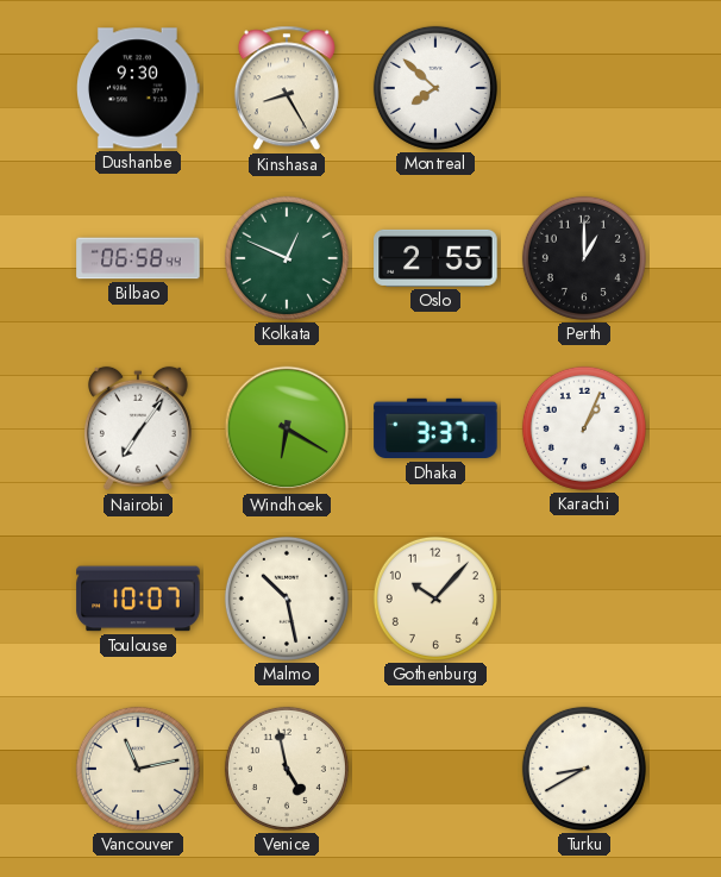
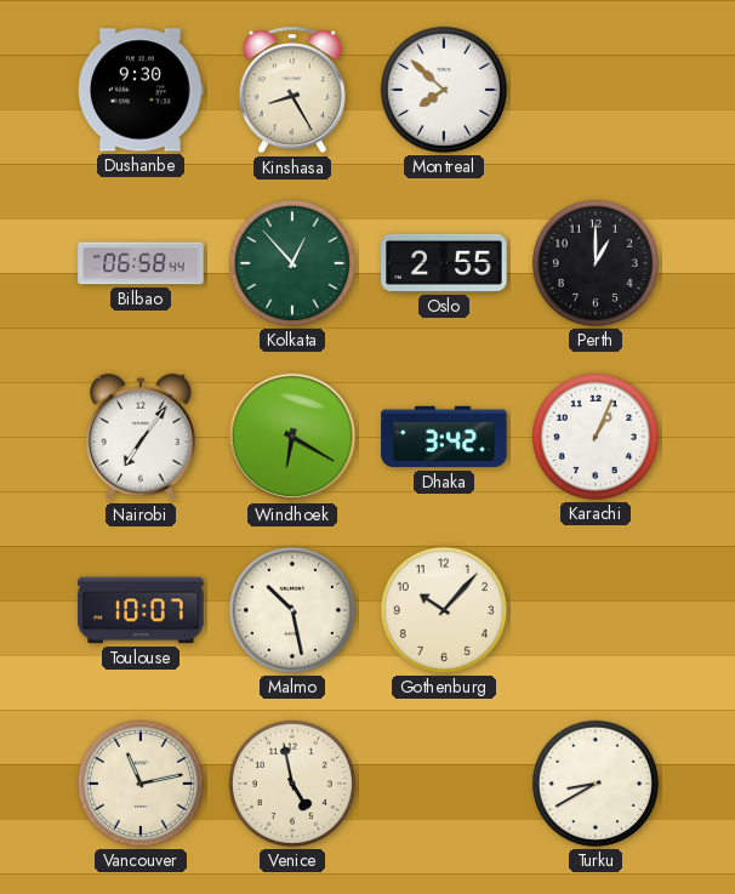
Kolkata: 12:49 -> 12:53
Dhaka: 3:37 -> 3:42
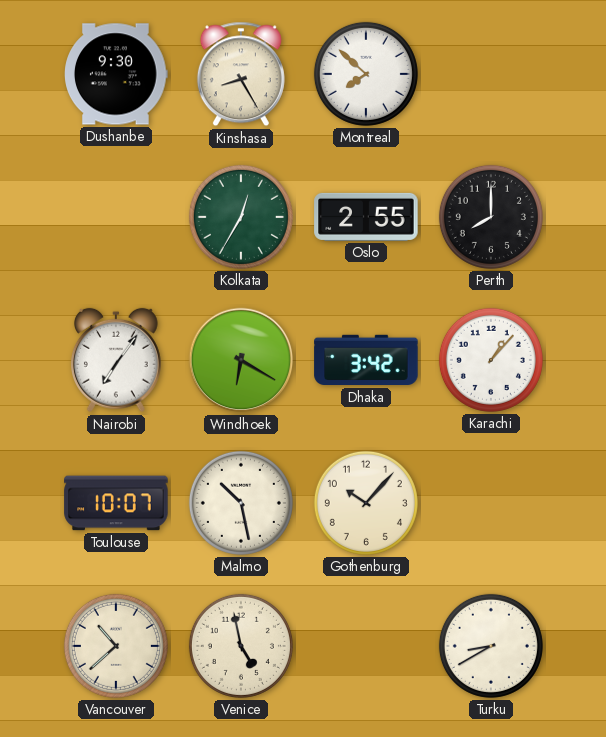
Bilbao: 06:58 -> none
Kolkata: 12:53 -> 12:35
Perth: 1:00 -> 8:00
Karachi: 1:04 -> 1:07
Vancouver: 11:13 -> 10:38
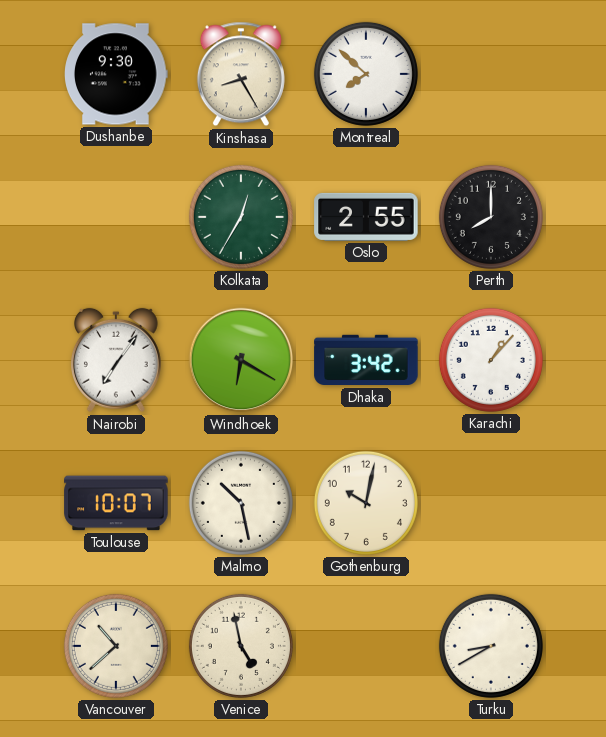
Gothenburg: 10:07 -> 10:02
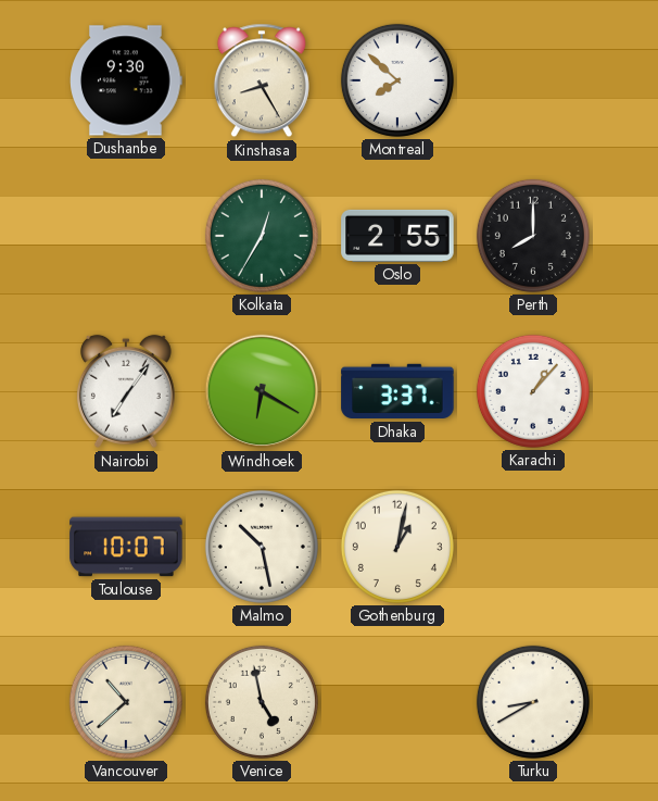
Dhaka: 3:42 -> 3:37
Gothenburg: 10:02 -> 1:02
